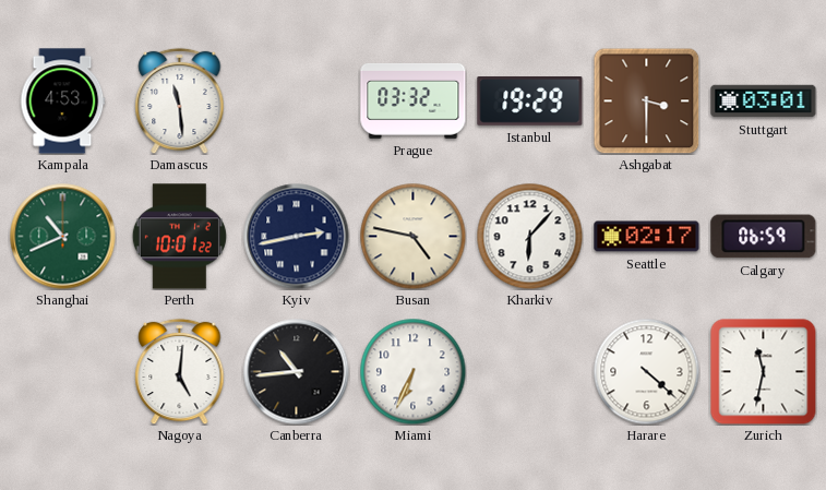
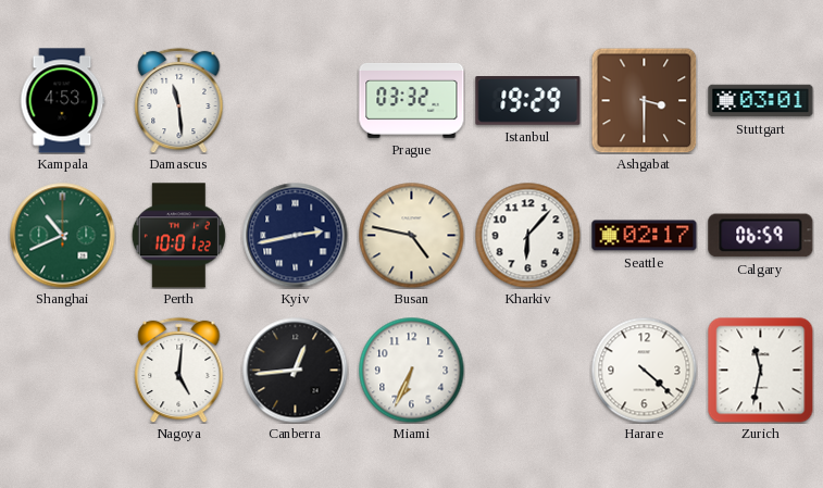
Canberra: 10:44 -> 12:44
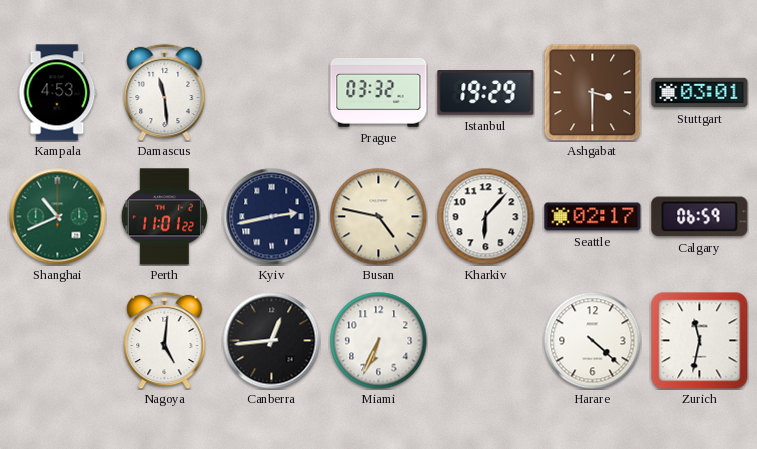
Perth: 10:01 -> 11:01
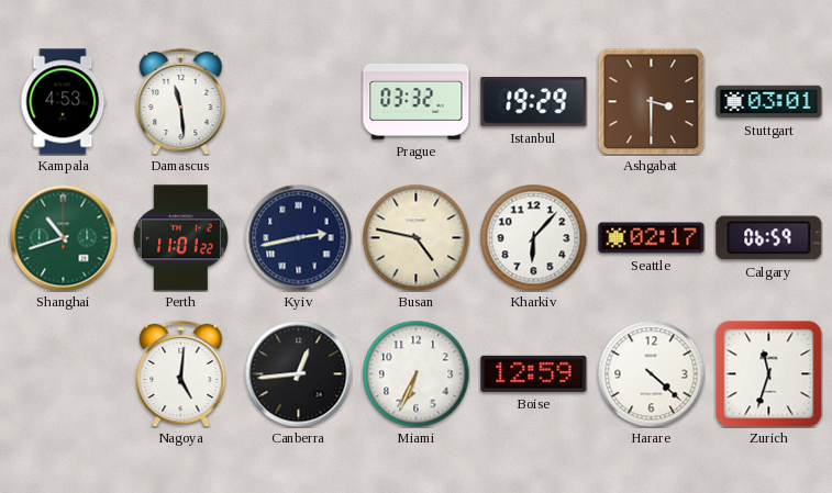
Shanghai: 10:41 -> 10:42
Boise: none -> 12:59
Zurich: 11:32 -> 11:33
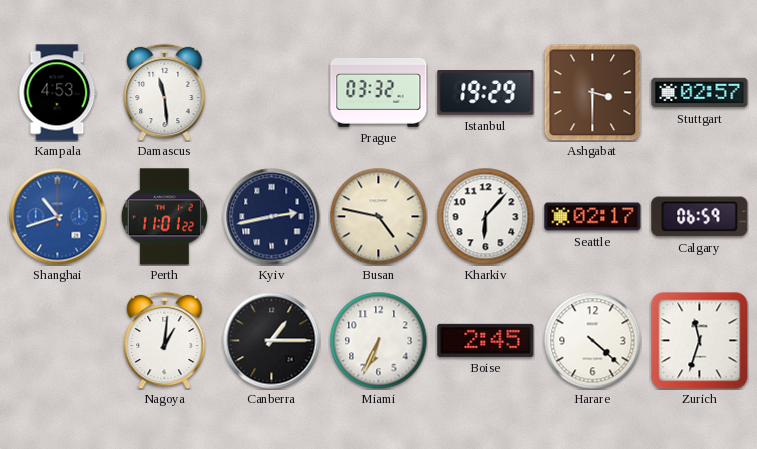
Stuttgart: 03:01 -> 02:57
Shanghai dial: green -> blue
Nagoya: 5:01 -> 1:01
Canberra: 12:44 -> 1:15
Boise: 12:59 -> 2:45
